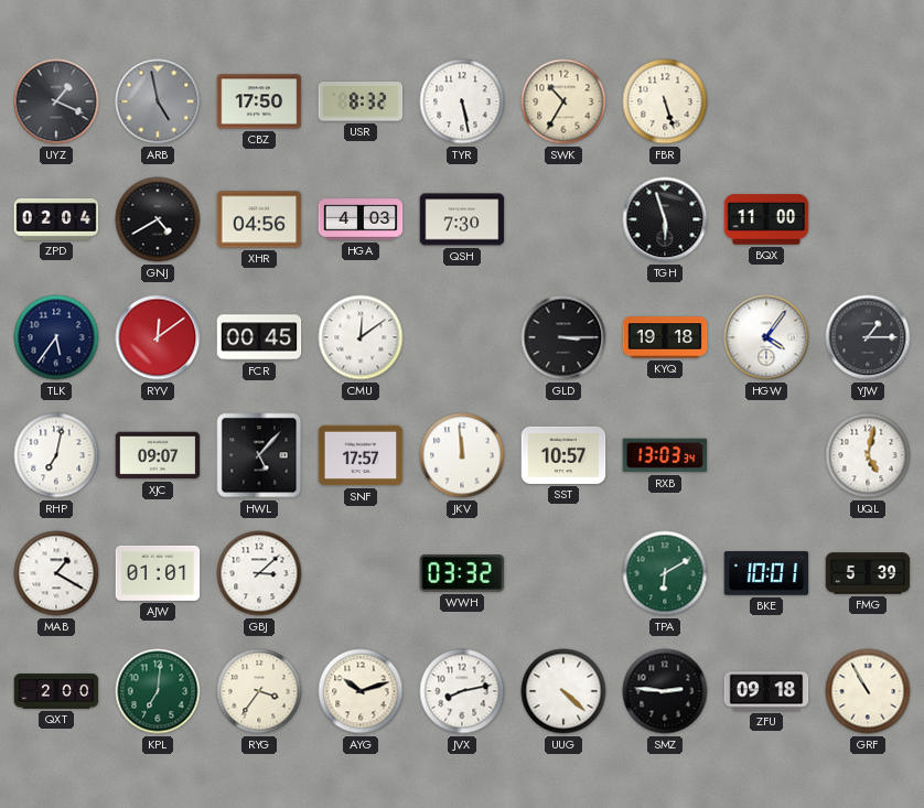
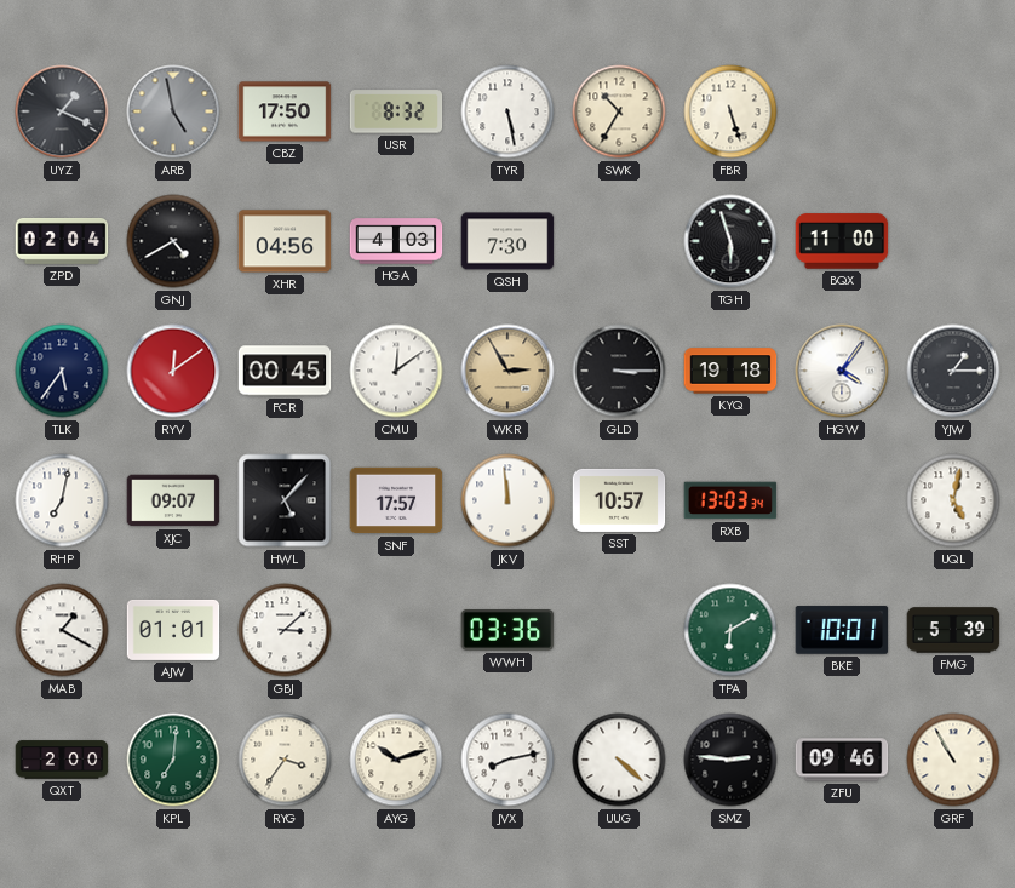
WKR: none -> 2:55
WWH: 03:32 -> 03:36
ZFU: 09:18 -> 09:46
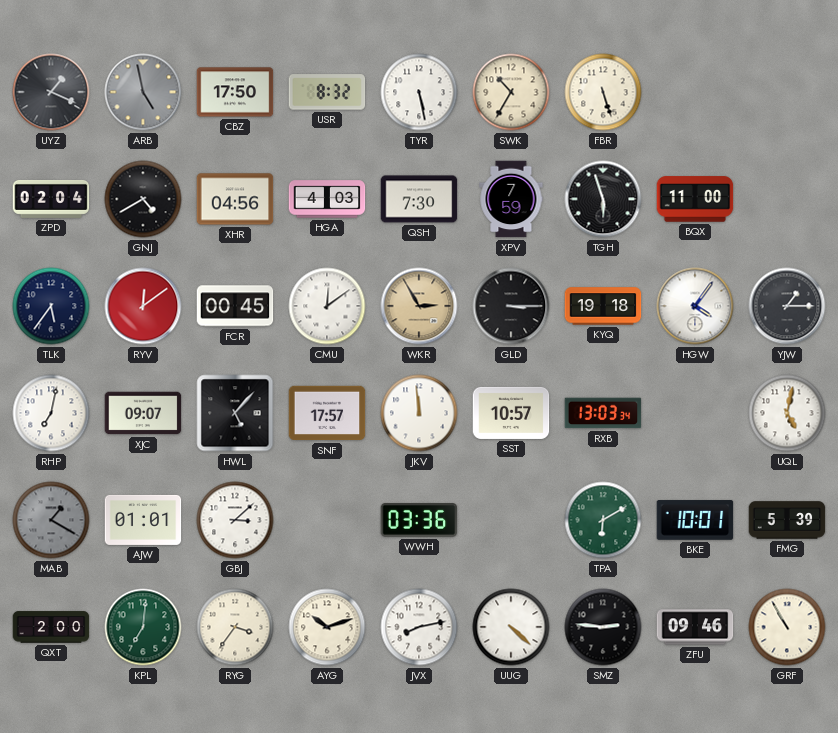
XPV: none -> 7:59
MAB dial: white -> grey
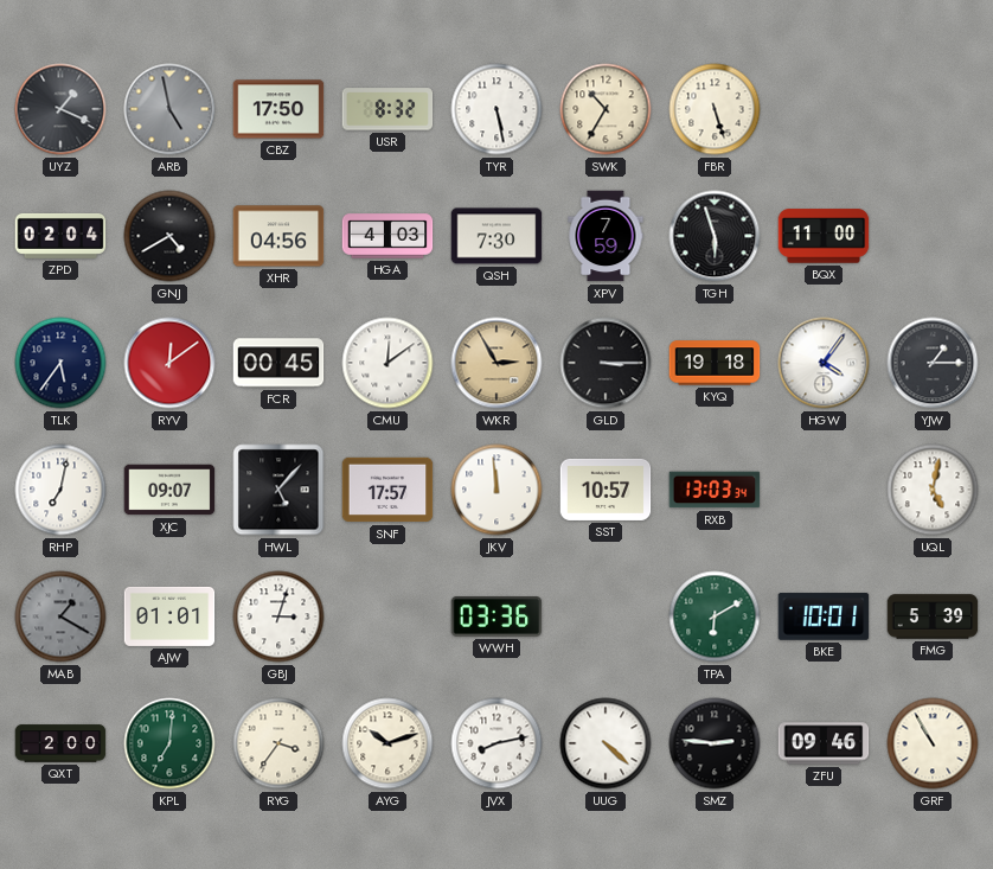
GBJ: 3:08 -> 3:03
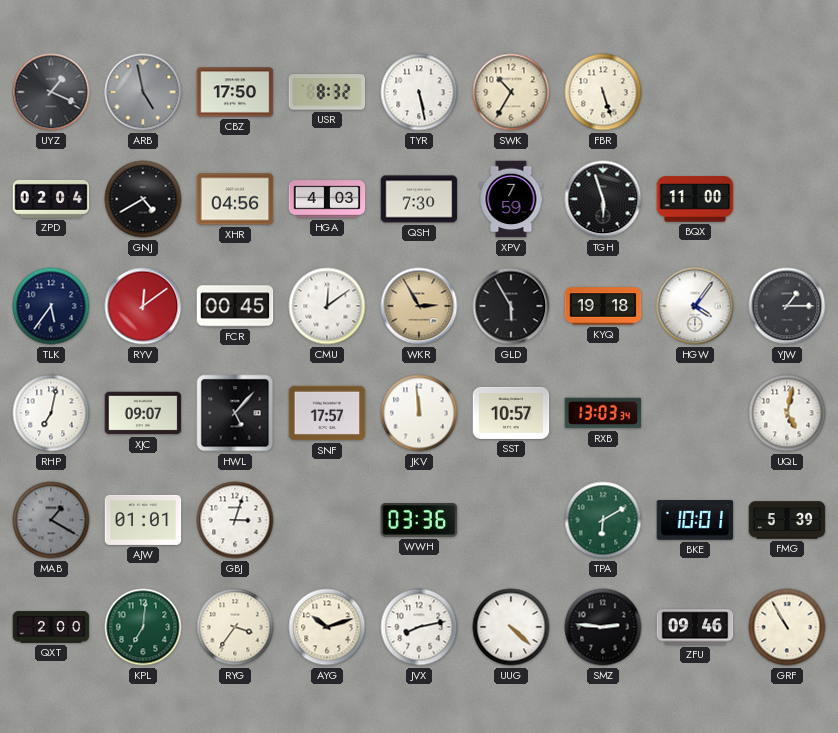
GLD: 3:15 -> 5:55
